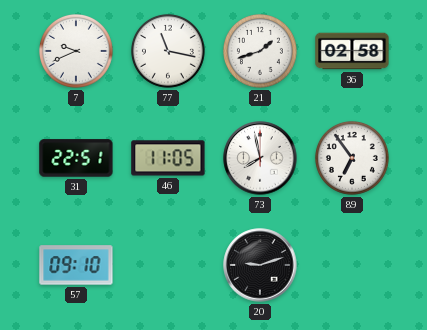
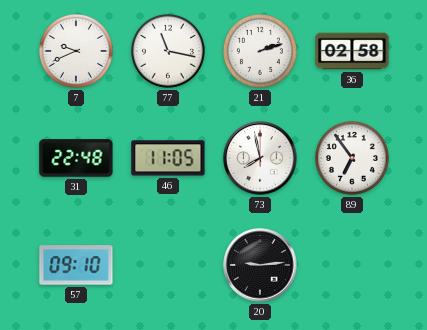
21: 1:42 -> 2:12
31: 22:51 -> 22:48
20: 9:12 -> 9:14
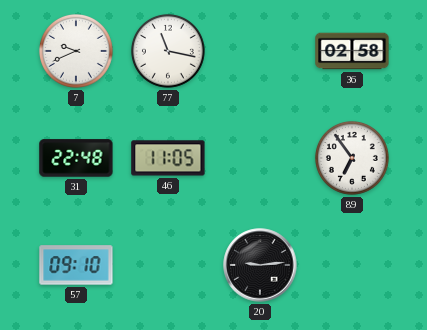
21: 2:12 -> none
73: 7:58 -> none
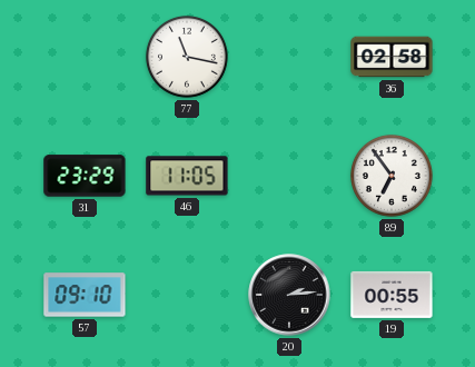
7: 9:41 -> none
31: 22:48 -> 23:29
20: 9:14 -> 2:14
19: none -> 00:55
